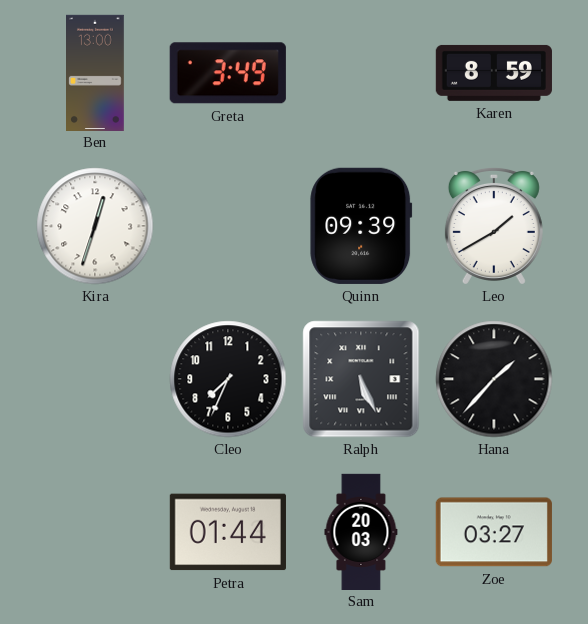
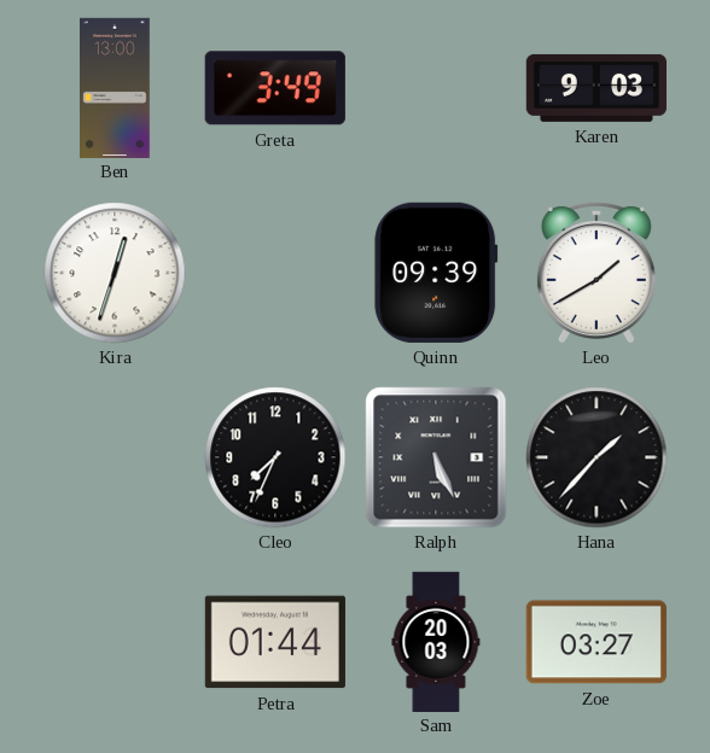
Karen: 8:59 -> 9:03
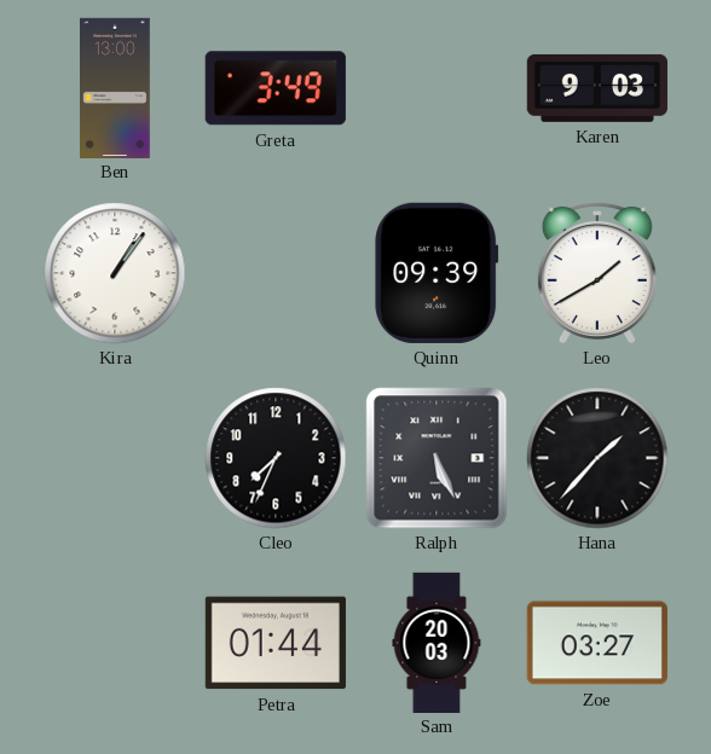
Kira: 12:33 -> 1:06
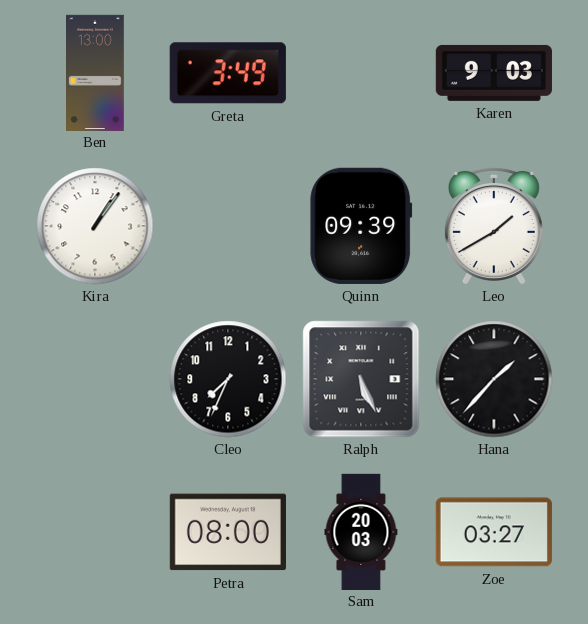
Petra: 01:44 -> 08:00
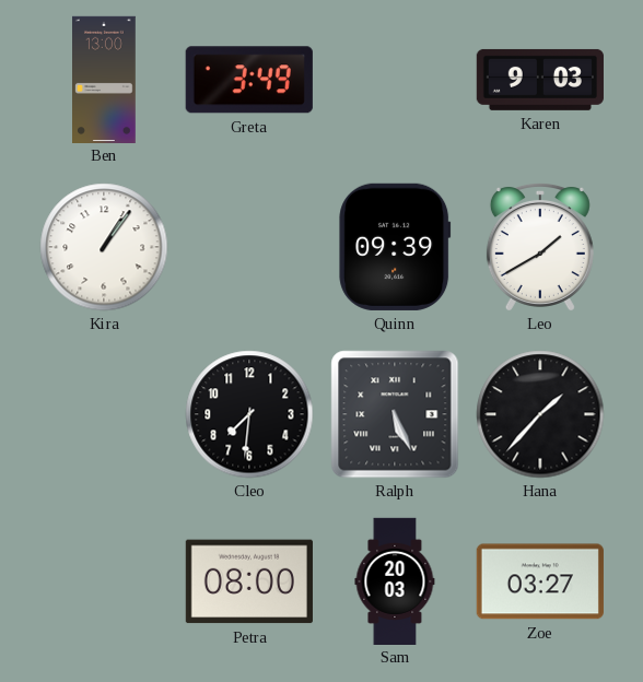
Cleo: 7:34 -> 7:31
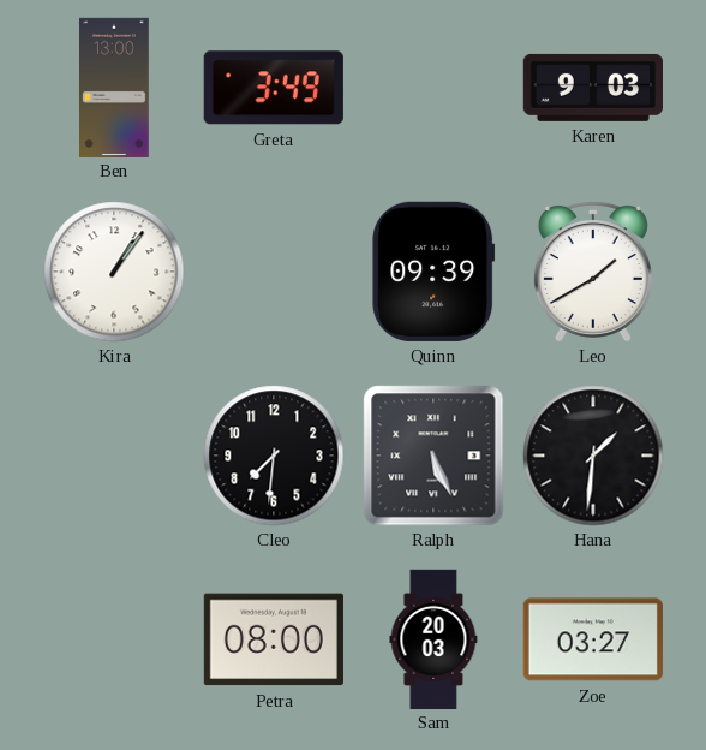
Hana: 1:37 -> 1:31
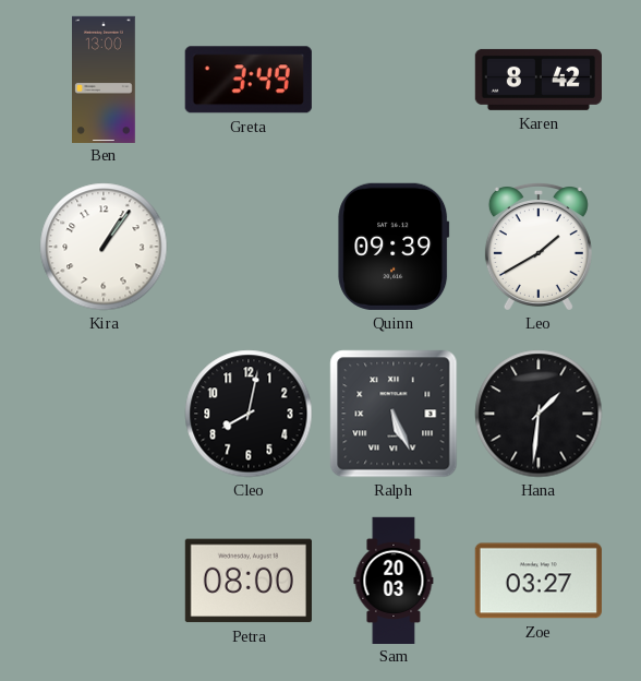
Karen: 9:03 -> 8:42
Cleo: 7:31 -> 8:02
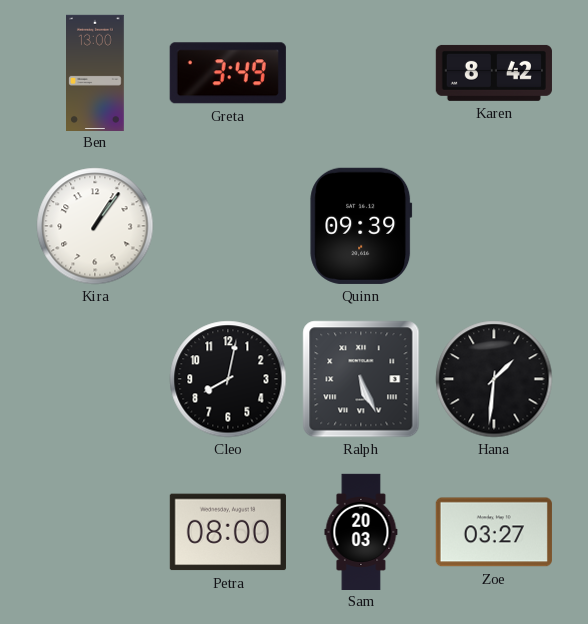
Leo: 1:40 -> none
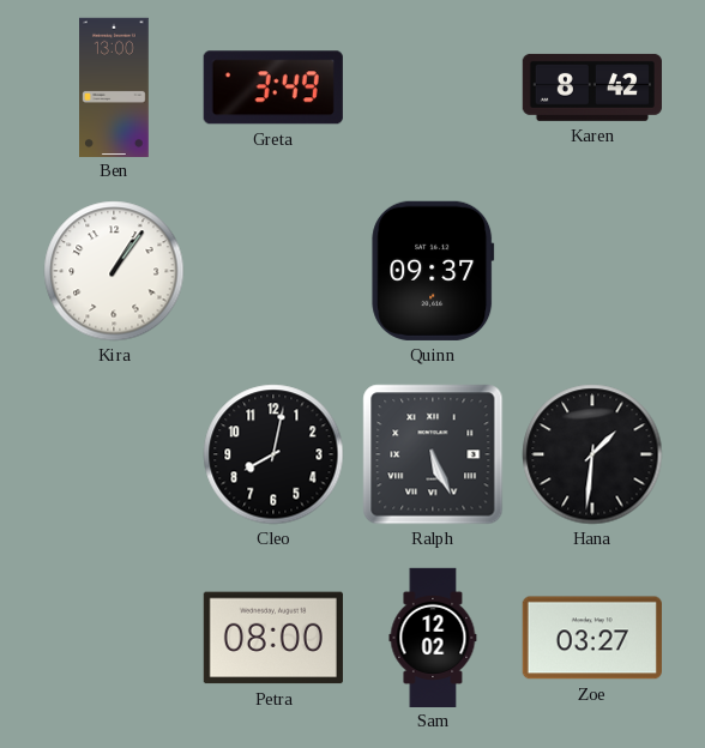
Quinn: 09:39 -> 09:37
Sam: 20:03 -> 12:02
